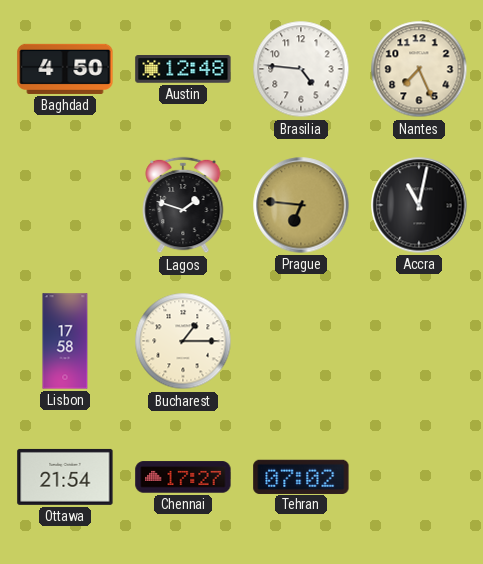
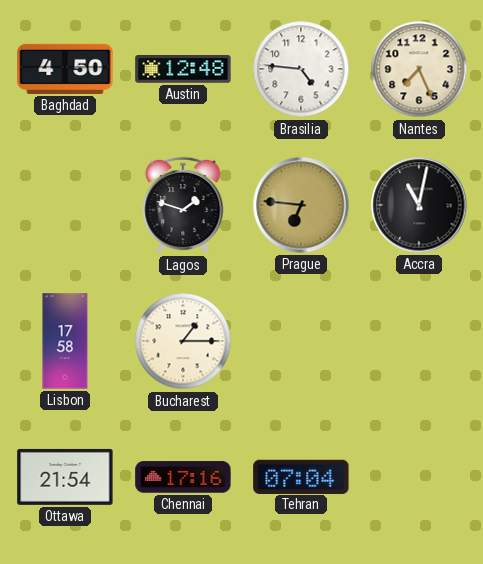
Chennai: 17:27 -> 17:16
Tehran: 07:02 -> 07:04
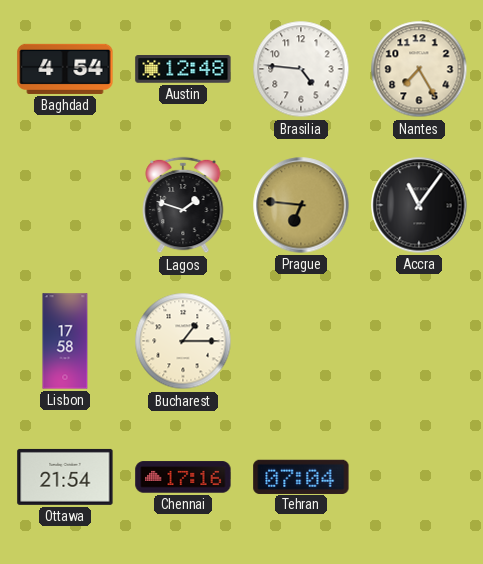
Baghdad: 4:50 -> 4:54
Nantes: 7:26 -> 7:25
Accra: 11:02 -> 11:06
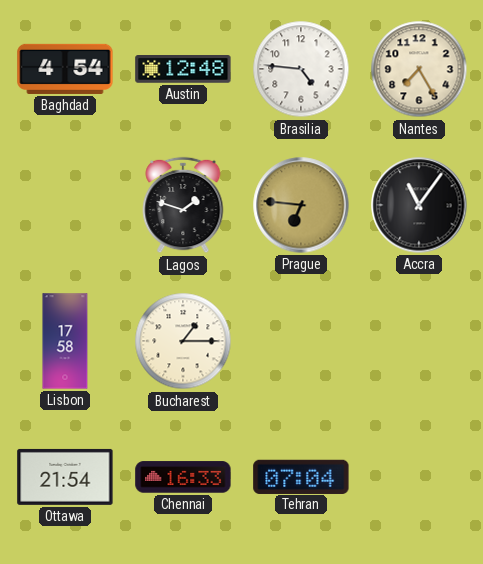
Chennai: 17:16 -> 16:33
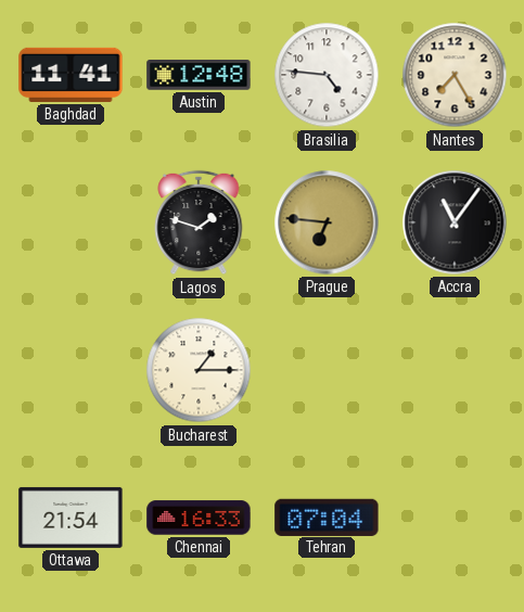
Baghdad: 4:54 -> 11:41
Lisbon: 17:58 -> none
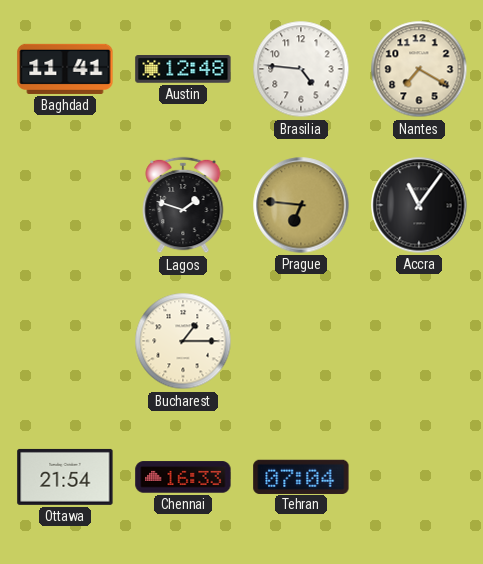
Nantes: 7:25 -> 7:20
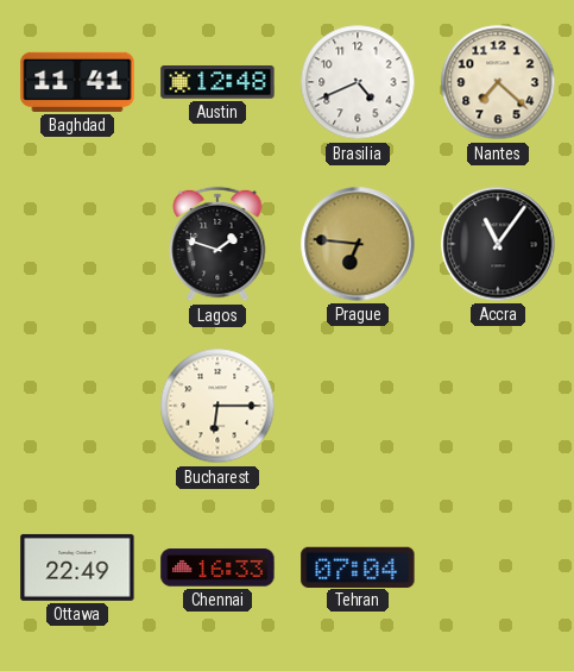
Brasilia: 4:46 -> 4:41
Nantes: 7:20 -> 7:22
Bucharest: 1:15 -> 6:15
Ottawa: 21:54 -> 22:49
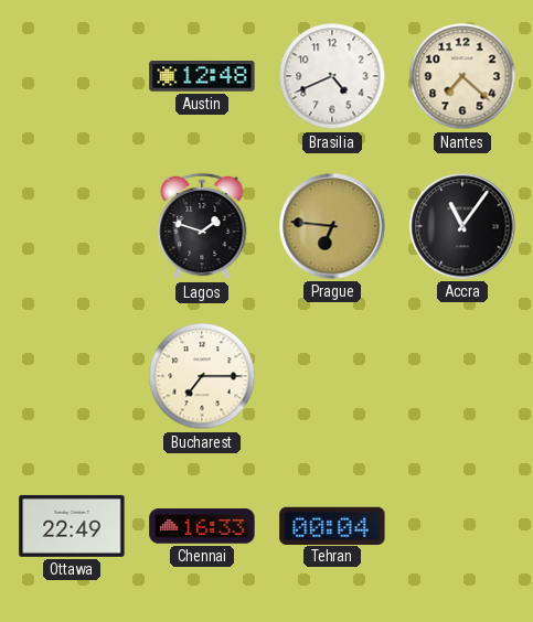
Baghdad: 11:41 -> none
Bucharest: 6:15 -> 7:15
Tehran: 07:04 -> 00:04
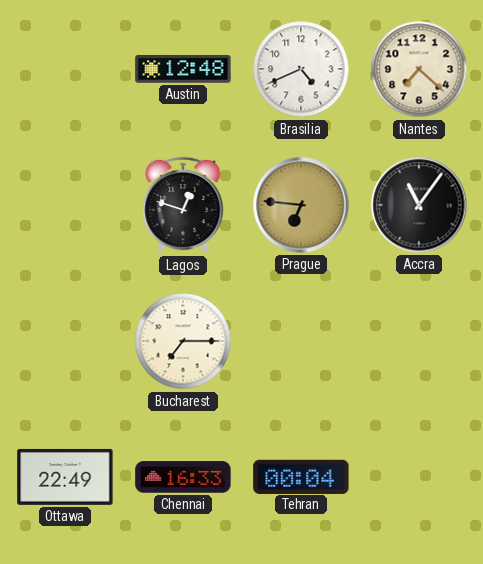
Lagos: 1:48 -> 12:48
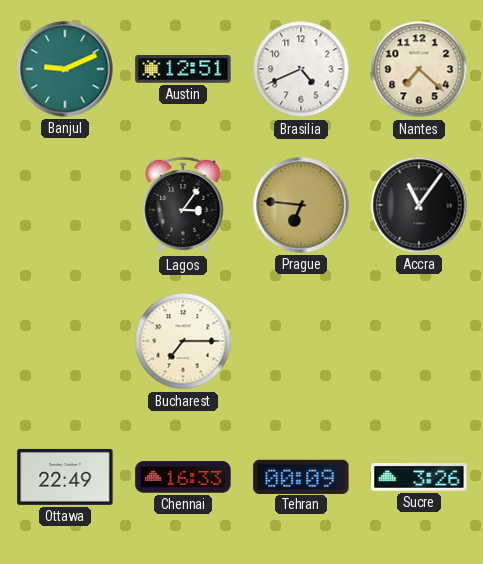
Banjul: none -> 9:11
Austin: 12:48 -> 12:51
Lagos: 12:48 -> 3:06
Tehran: 00:04 -> 00:09
Sucre: none -> 3:26
